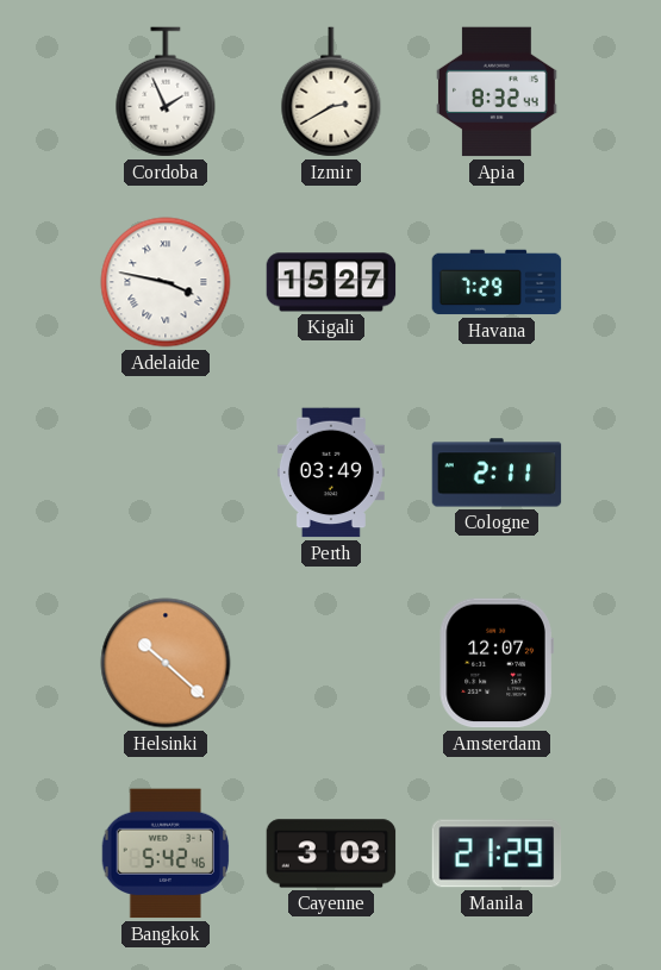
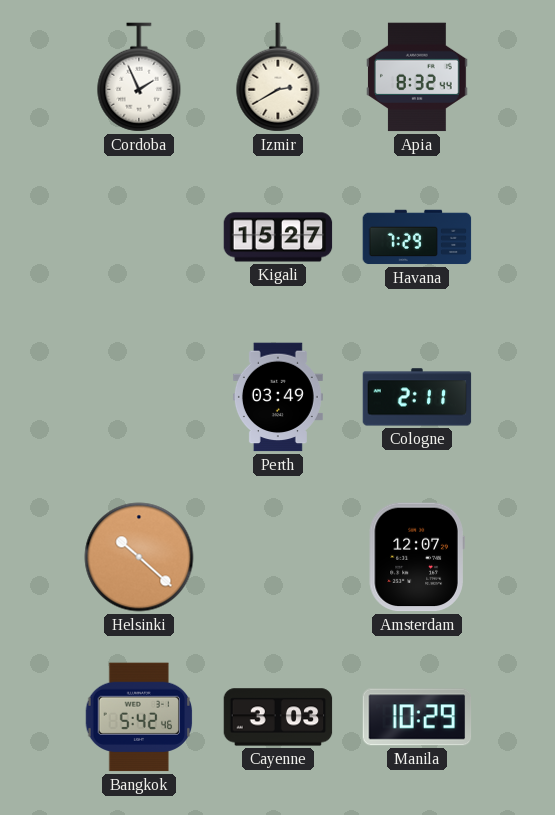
Adelaide: 3:47 -> none
Manila: 21:29 -> 10:29
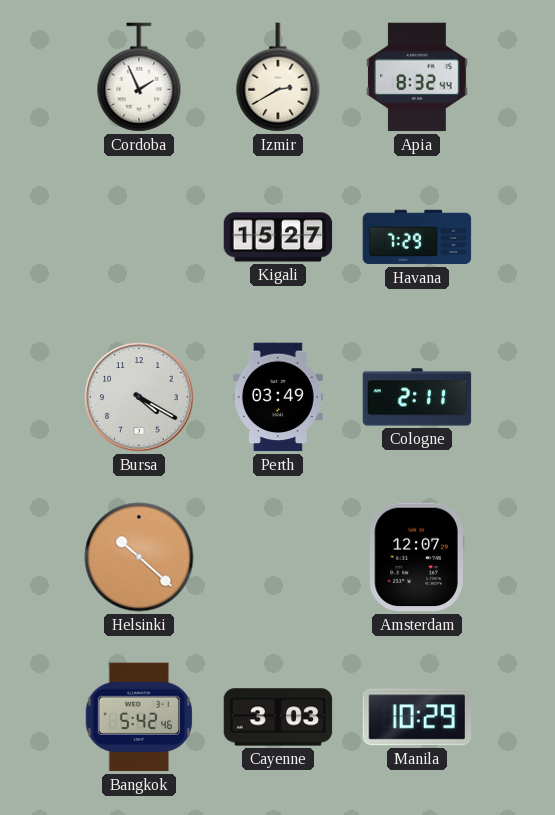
Bursa: none -> 4:20
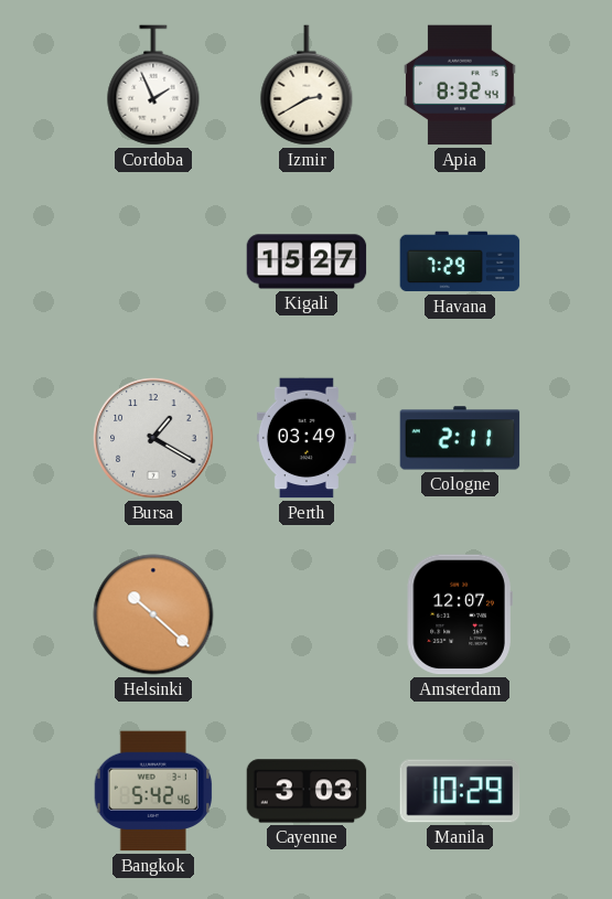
Bursa: 4:20 -> 1:20
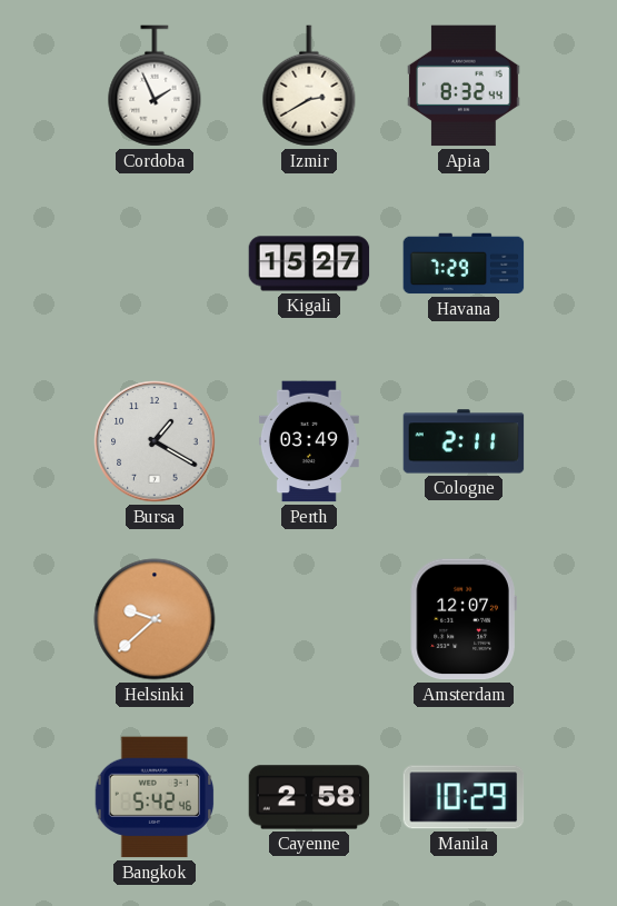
Helsinki: 10:22 -> 9:38
Cayenne: 3:03 -> 2:58
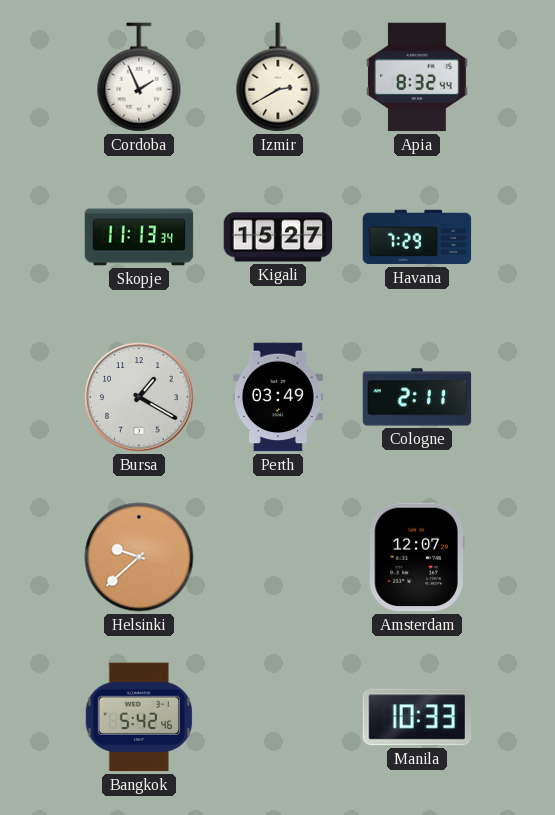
Skopje: none -> 11:13
Cayenne: 2:58 -> none
Manila: 10:29 -> 10:33
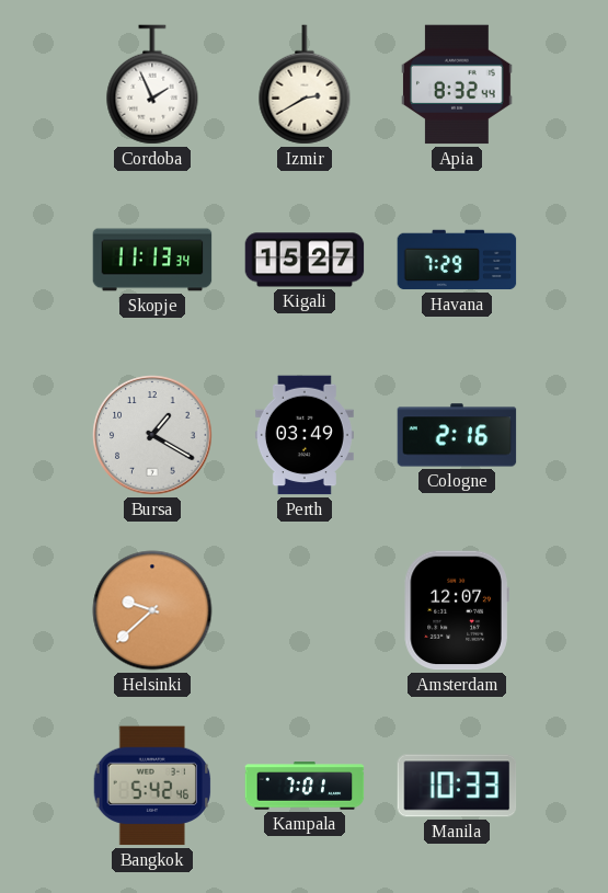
Cologne: 2:11 -> 2:16
Kampala: none -> 7:01
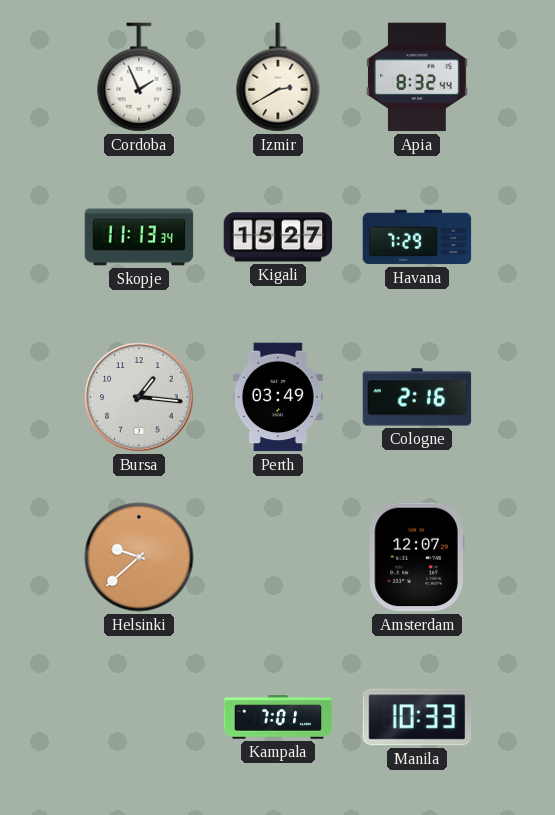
Bursa: 1:20 -> 1:16
Bangkok: 5:42 -> none
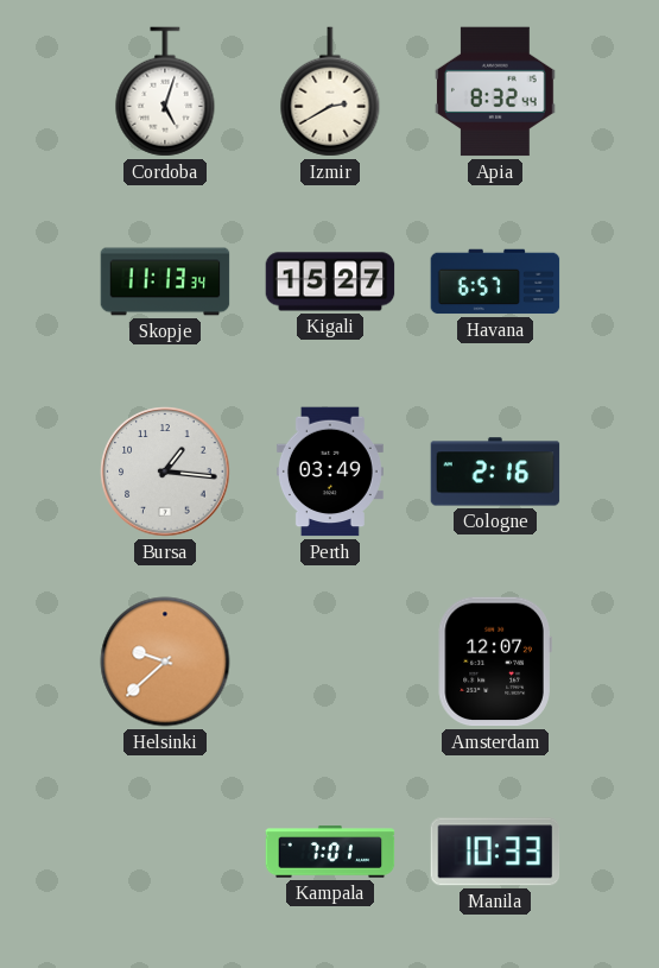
Cordoba: 1:56 -> 5:03
Havana: 7:29 -> 6:57
